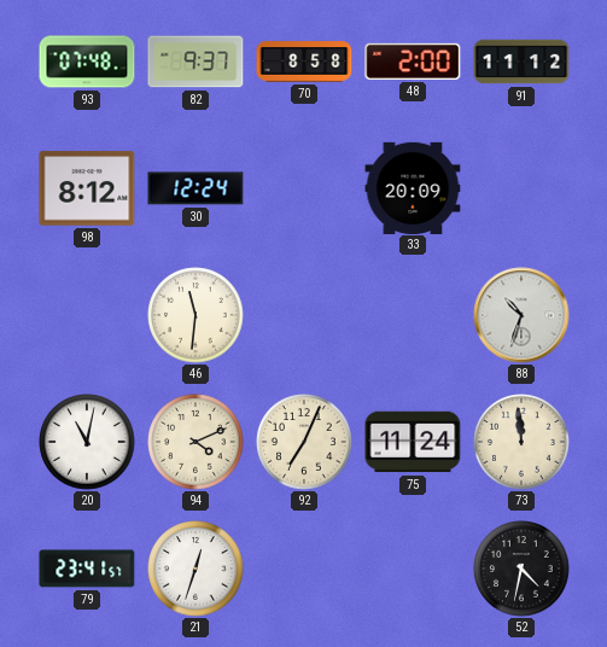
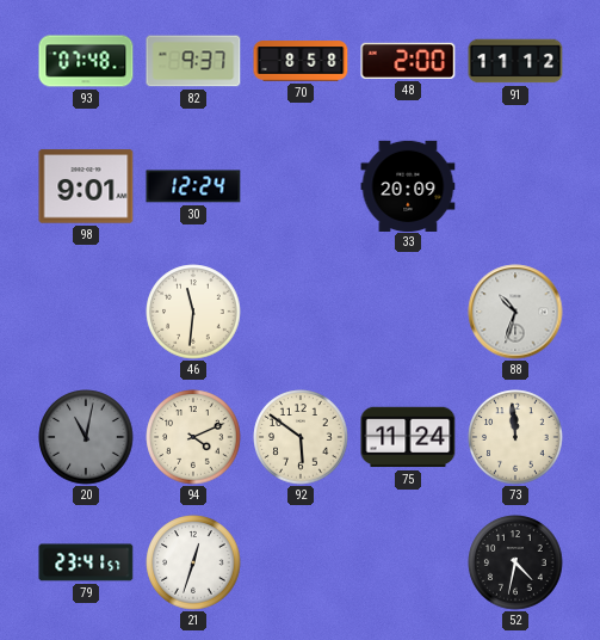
98: 8:12 -> 9:01
20 dial: white -> grey
92: 7:04 -> 5:51
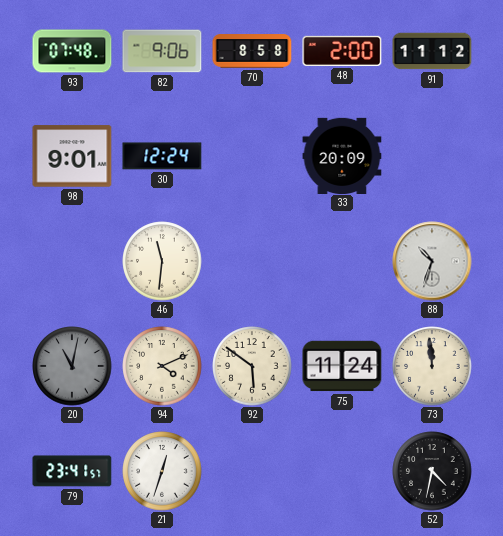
82: 9:37 -> 9:06
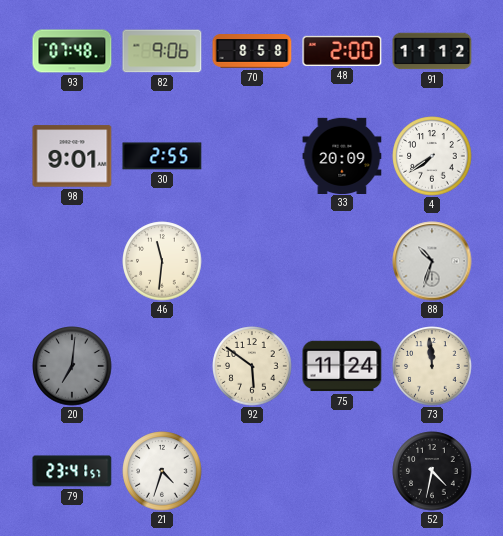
30: 12:24 -> 2:55
4: none -> 7:39
20: 11:02 -> 7:01
94: 4:11 -> none
21: 12:33 -> 4:33
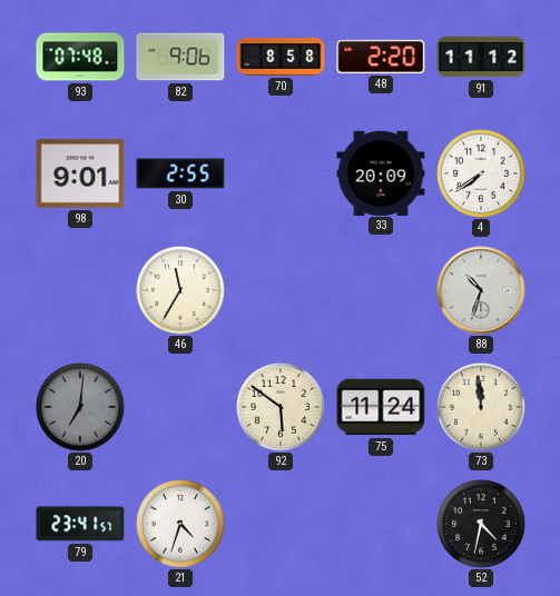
48: 2:00 -> 2:20
46: 11:31 -> 11:35
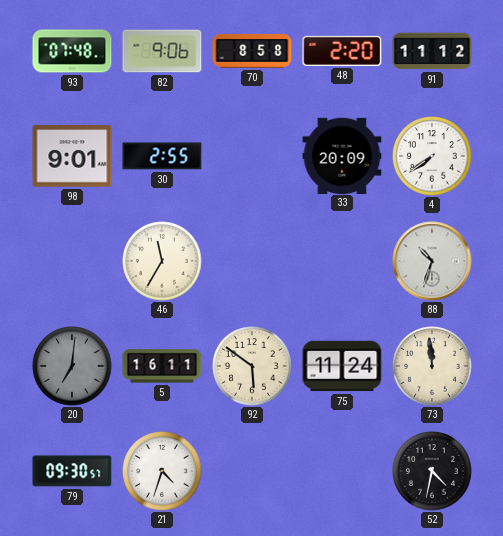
5: none -> 16:11
79: 23:41 -> 09:30
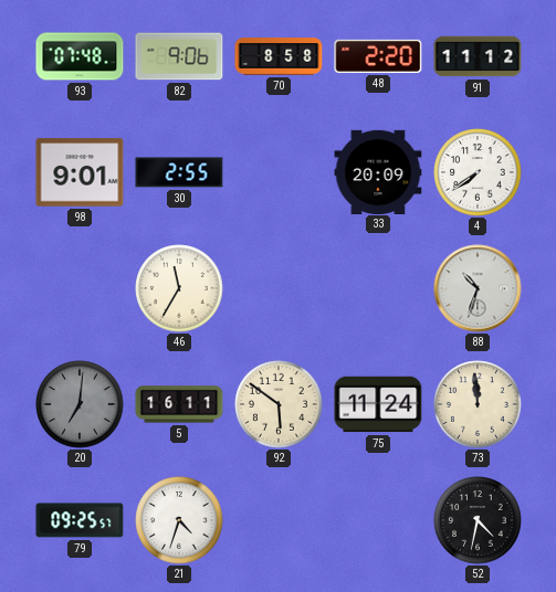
79: 09:30 -> 09:25
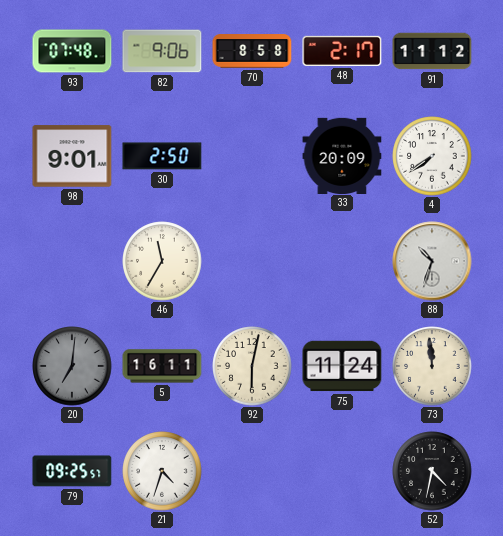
48: 2:20 -> 2:17
30: 2:55 -> 2:50
92: 5:51 -> 6:02
